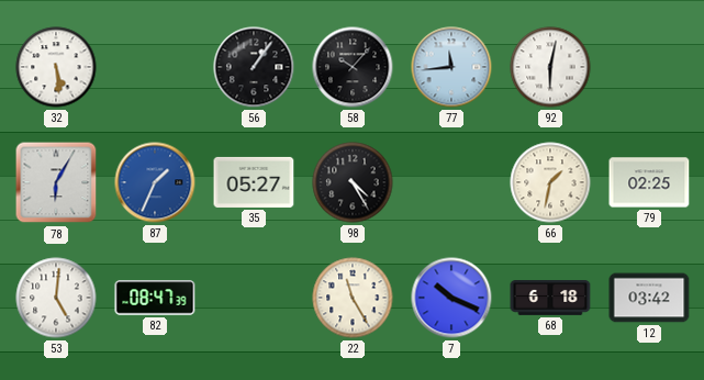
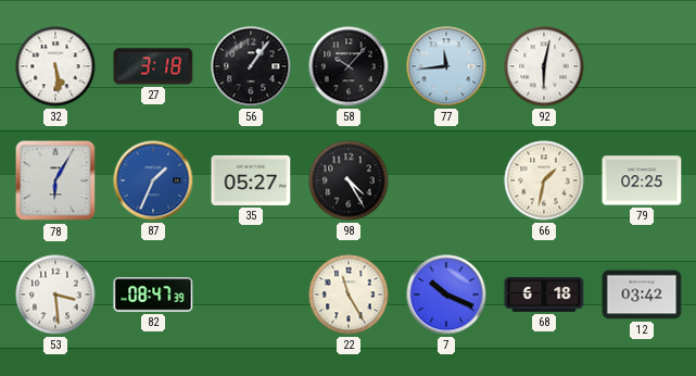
27: none -> 3:18
53: 5:01 -> 3:29
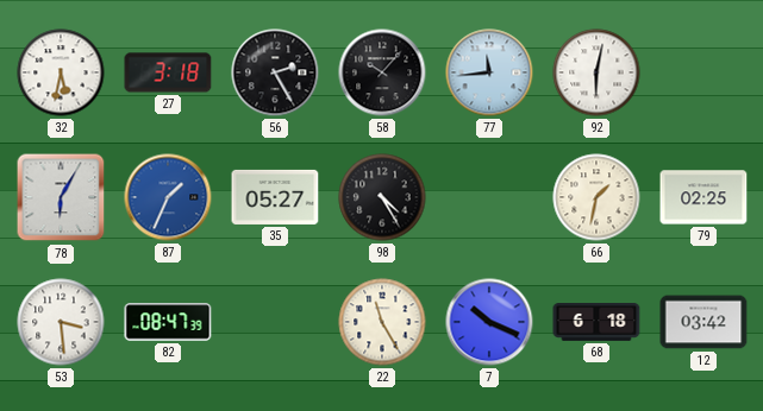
32: 5:29 -> 5:32
56: 1:06 -> 2:25
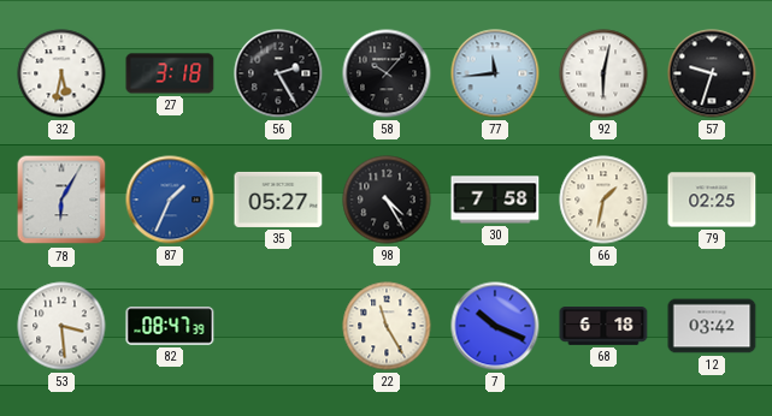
57: none -> 9:33
30: none -> 7:58
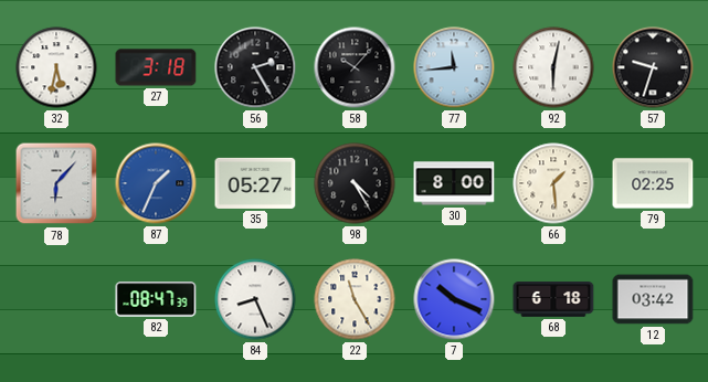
78: 6:05 -> 6:07
30: 7:58 -> 8:00
66: 1:32 -> 1:29
53: 3:29 -> none
84: none -> 8:26
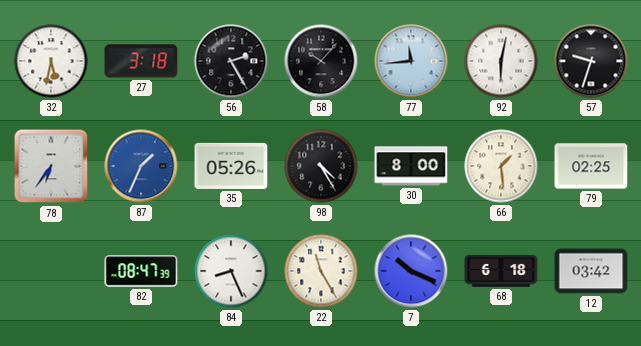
78: 6:07 -> 6:36
35: 05:27 -> 05:26
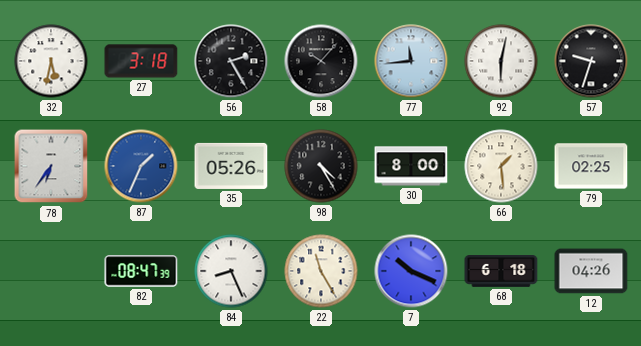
12: 03:42 -> 04:26
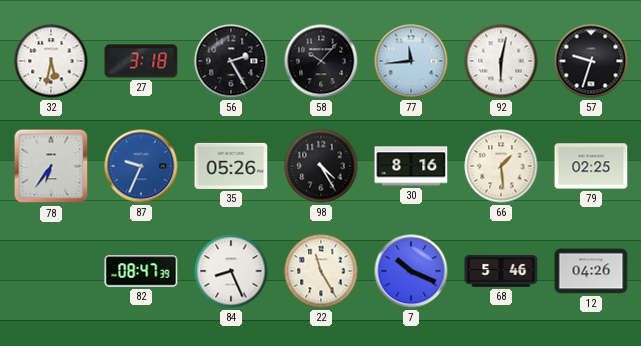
87: 1:34 -> 9:34
30: 8:00 -> 8:16
68: 6:18 -> 5:46
